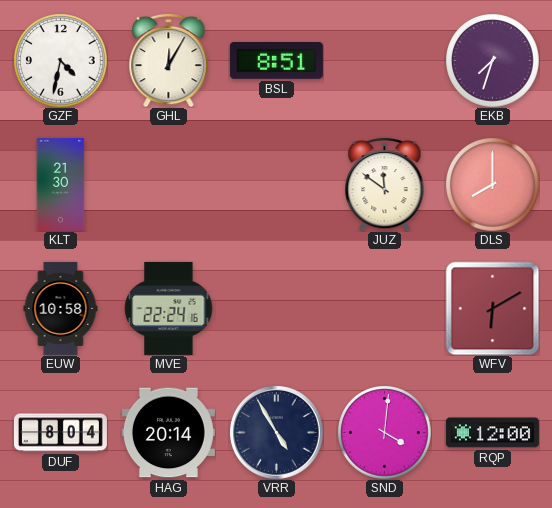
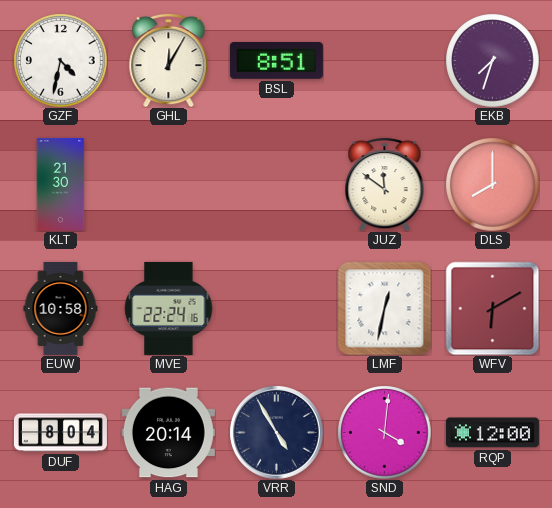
LMF: none -> 12:32
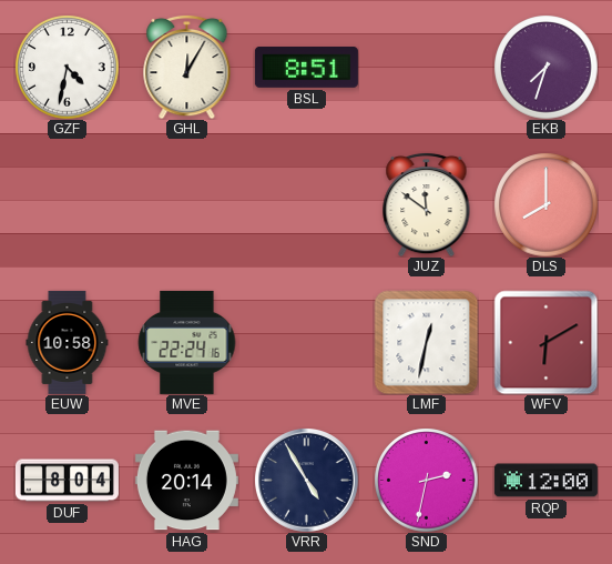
KLT: 21:30 -> none
SND: 4:01 -> 2:32
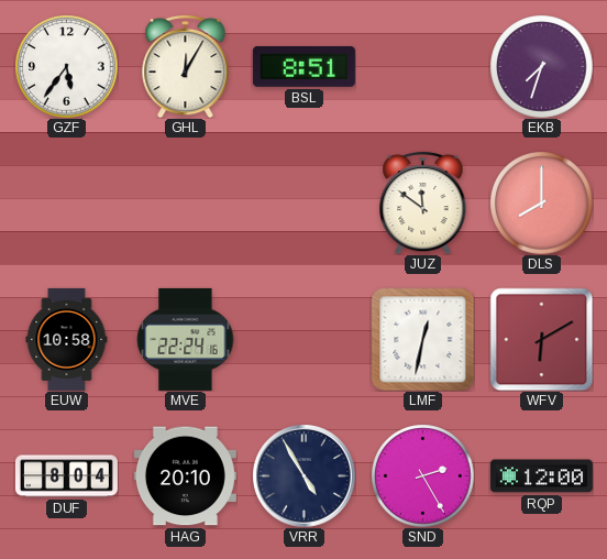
GZF: 4:32 -> 5:36
HAG: 20:14 -> 20:10
SND: 2:32 -> 2:25
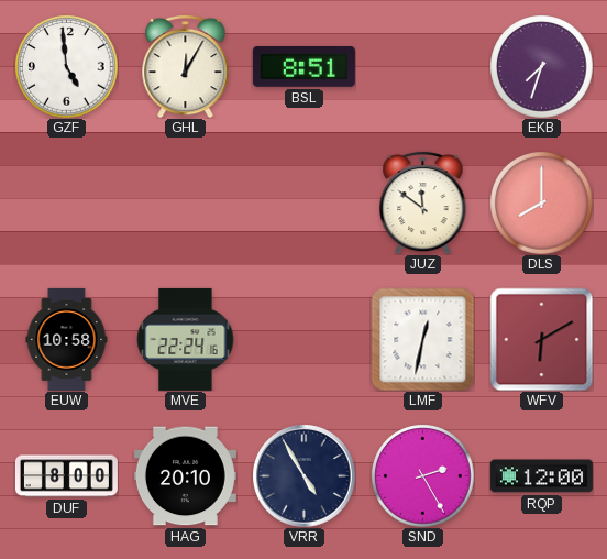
GZF: 5:36 -> 4:59
DUF: 8:04 -> 8:00
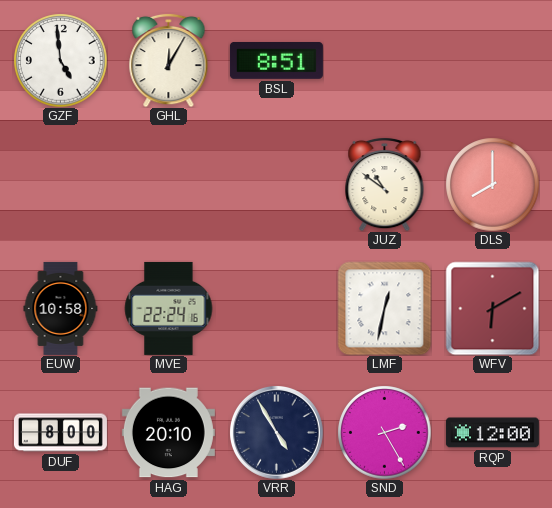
EKB: 7:33 -> none
JUZ: 11:51 -> 10:51
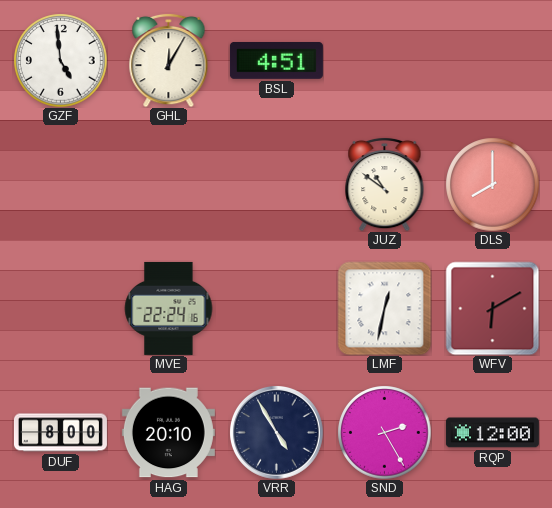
BSL: 8:51 -> 4:51
EUW: 10:58 -> none
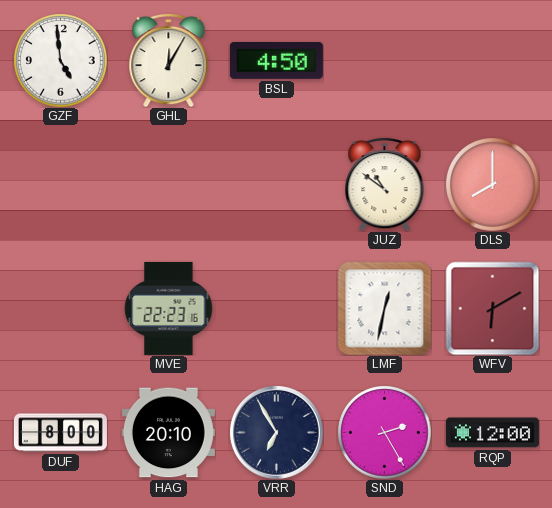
BSL: 4:51 -> 4:50
MVE: 22:24 -> 22:23
VRR: 4:55 -> 6:55
